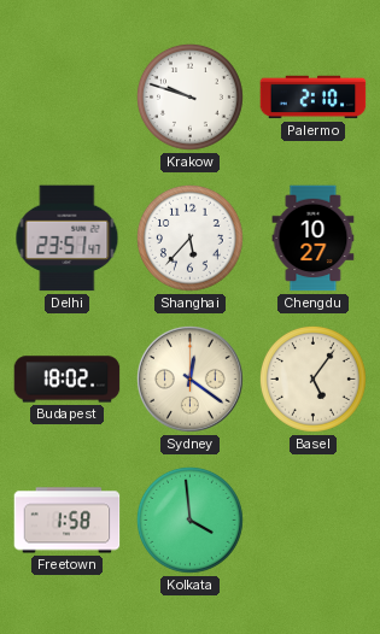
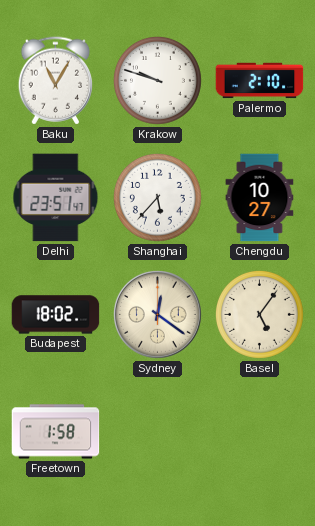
Baku: none -> 11:05
Kolkata: 3:59 -> none
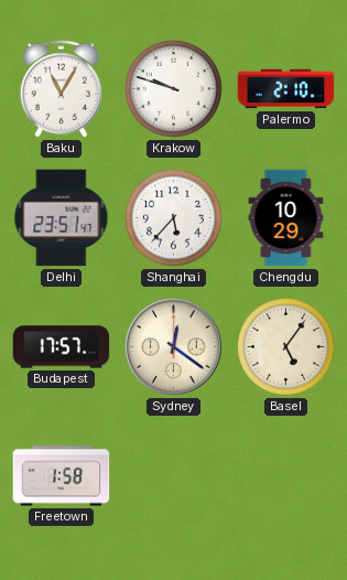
Chengdu: 10:27 -> 10:29
Budapest: 18:02 -> 17:57
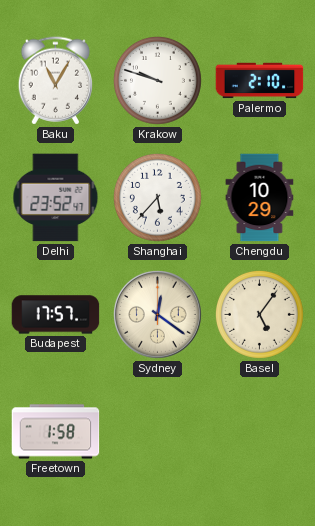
Delhi: 23:51 -> 23:52
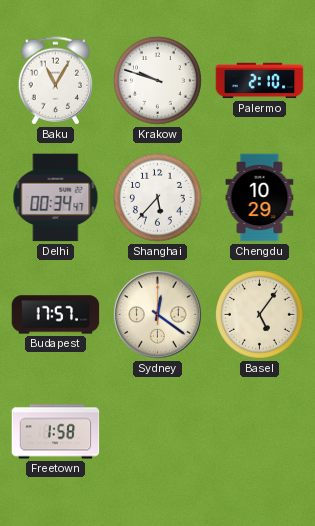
Delhi: 23:52 -> 00:34
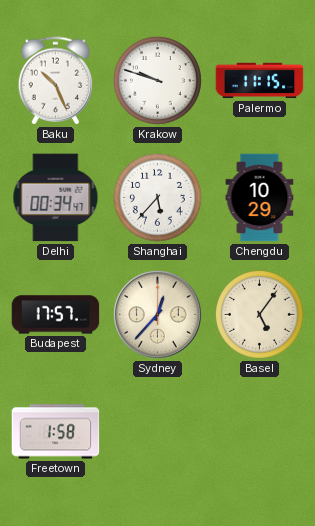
Baku: 11:05 -> 10:26
Palermo: 2:10 -> 11:15
Sydney: 12:21 -> 12:37
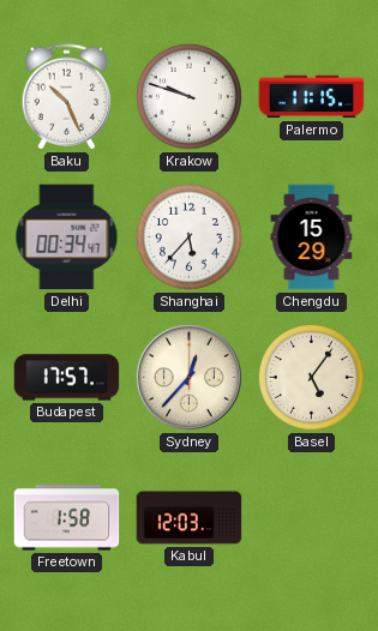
Chengdu: 10:29 -> 15:29
Kabul: none -> 12:03
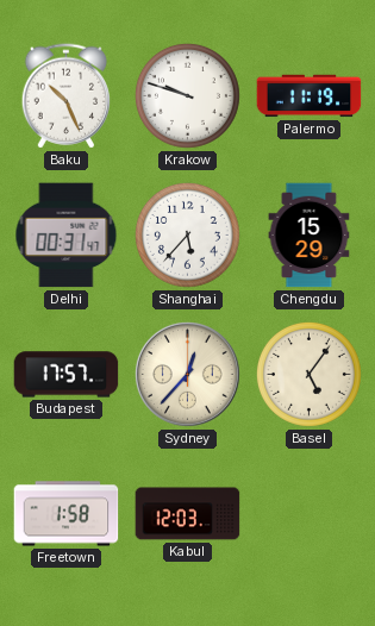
Palermo: 11:15 -> 11:19
Delhi: 00:34 -> 00:31
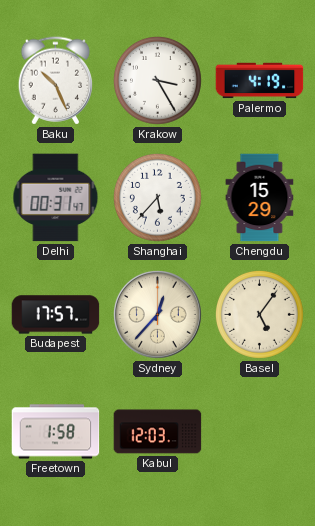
Krakow: 9:48 -> 3:25
Palermo: 11:19 -> 4:19
